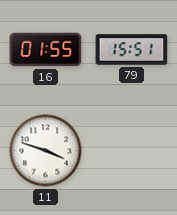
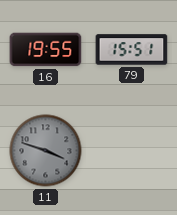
16: 01:55 -> 19:55
11 dial: white -> grey
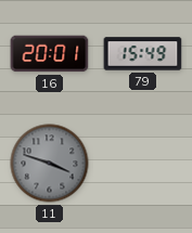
16: 19:55 -> 20:01
79: 15:51 -> 15:49
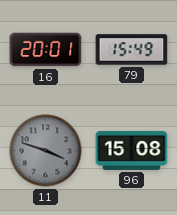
96: none -> 15:08
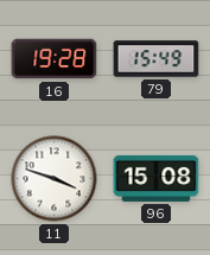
16: 20:01 -> 19:28
11 dial: grey -> white
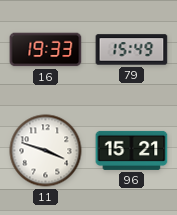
16: 19:28 -> 19:33
96: 15:08 -> 15:21
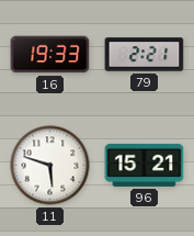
79: 15:49 -> 2:21
11: 3:48 -> 5:48
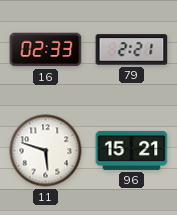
16: 19:33 -> 02:33
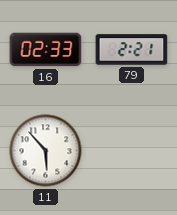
11: 5:48 -> 5:53
96: 15:21 -> none
